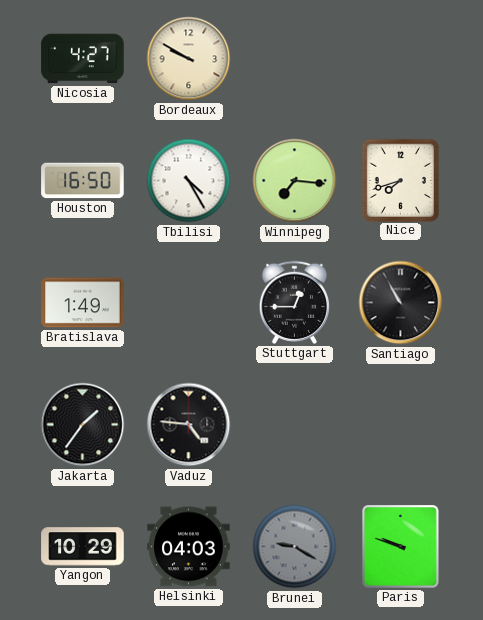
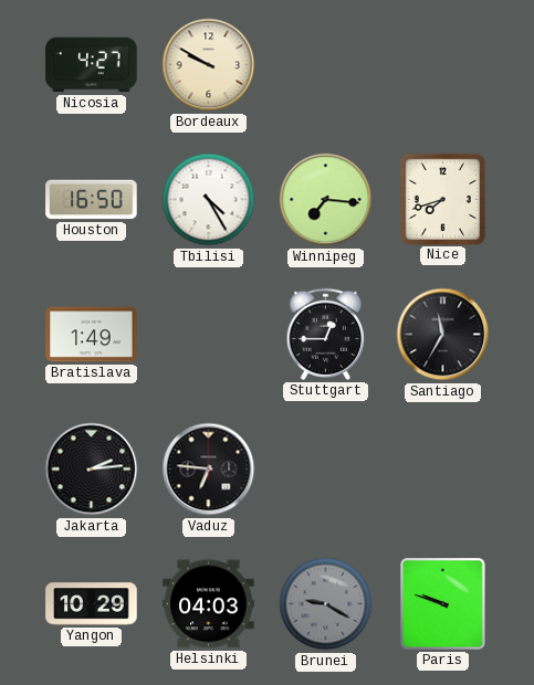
Santiago: 10:55 -> 11:35
Jakarta: 1:36 -> 2:14
Vaduz: 4:46 -> 6:46
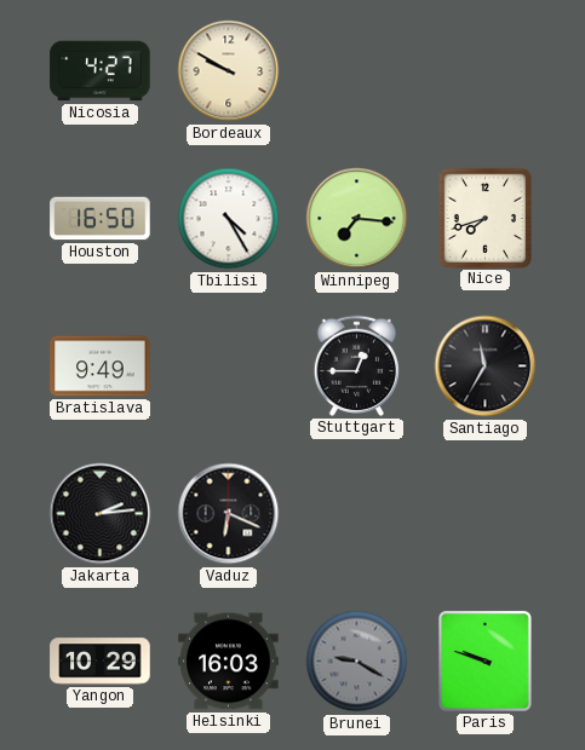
Bratislava: 1:49 -> 9:49
Vaduz: 6:46 -> 6:19
Helsinki: 04:03 -> 16:03
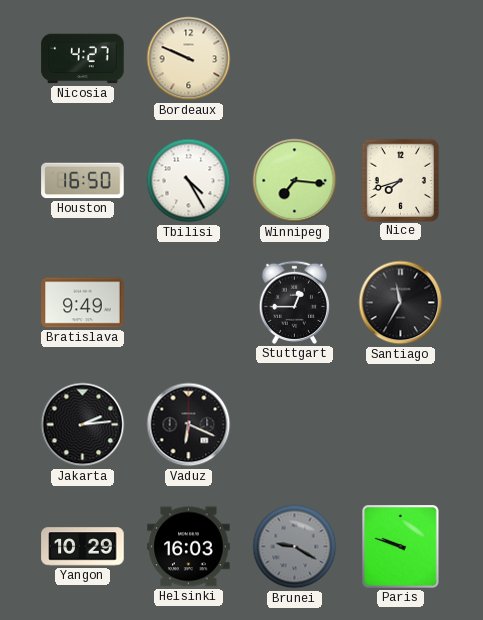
Bordeaux: 9:50 -> 9:49
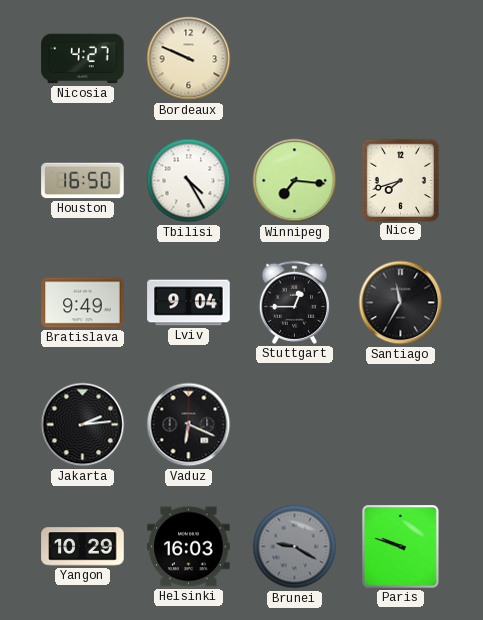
Lviv: none -> 9:04
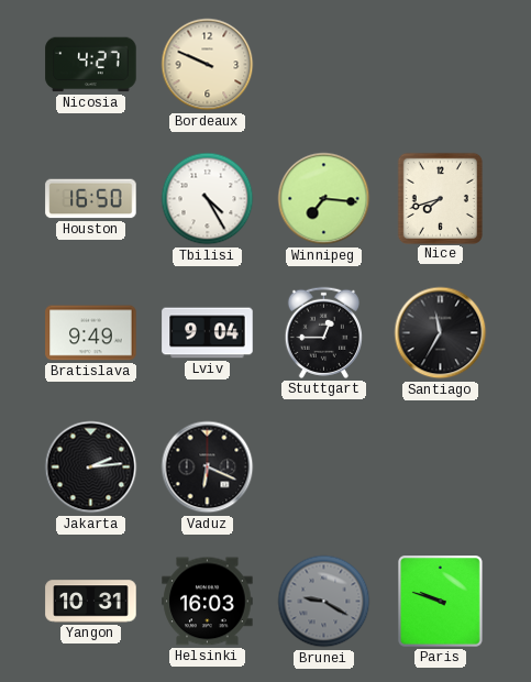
Yangon: 10:29 -> 10:31
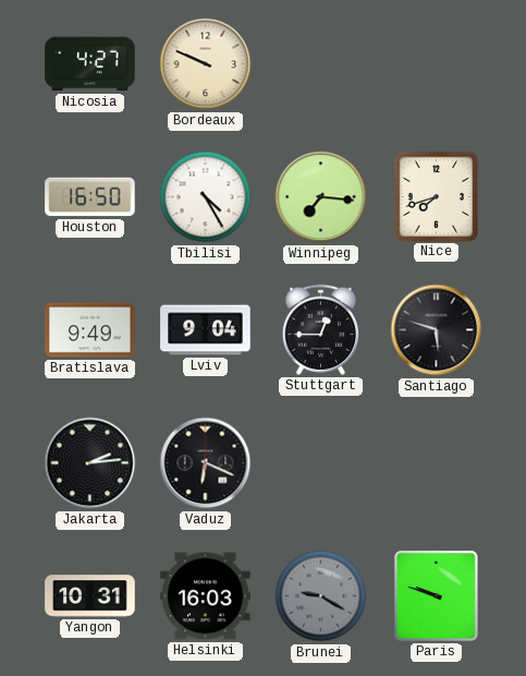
Santiago: 11:35 -> 5:48
